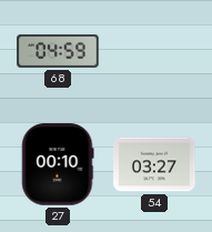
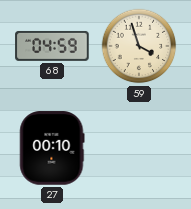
59: none -> 3:57
54: 03:27 -> none
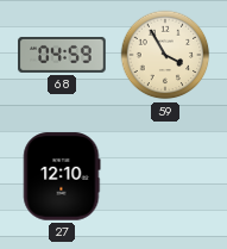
59: 3:57 -> 3:55
27: 00:10 -> 12:10
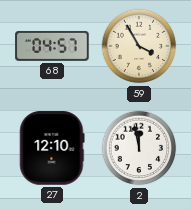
68: 04:59 -> 04:57
2: none -> 11:58
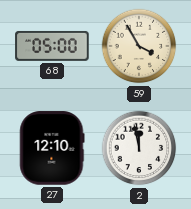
68: 04:57 -> 05:00
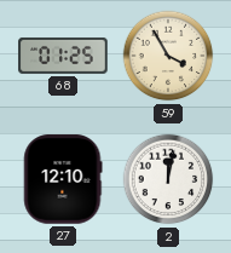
68: 05:00 -> 01:25
2: 11:58 -> 12:02
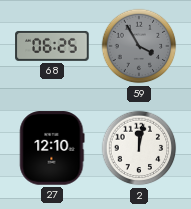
68: 01:25 -> 06:25
59 dial: cream -> grey
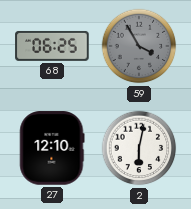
2: 12:02 -> 6:02
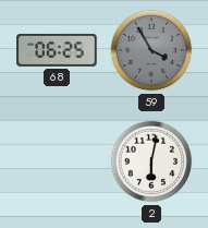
27: 12:10 -> none
